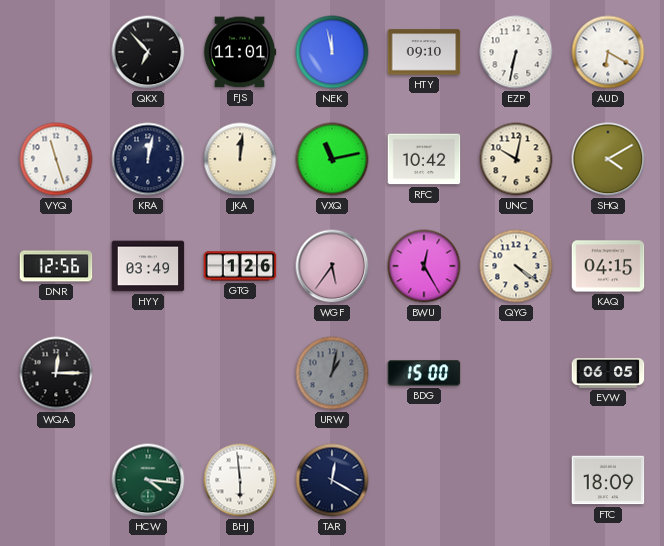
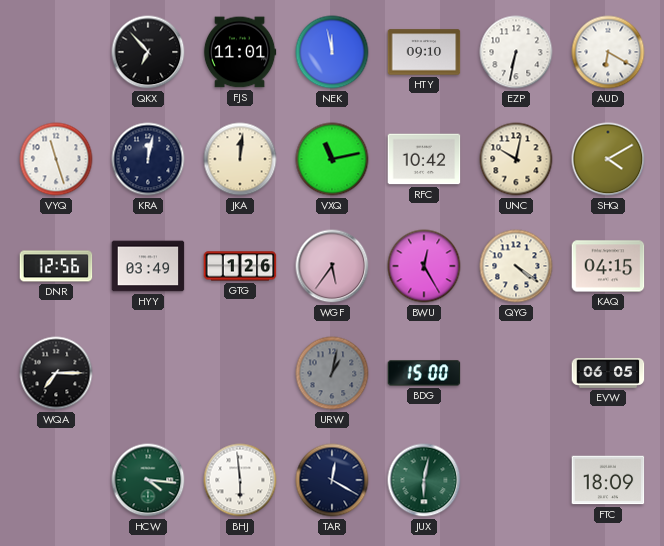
WQA: 12:15 -> 7:15
JUX: none -> 6:02
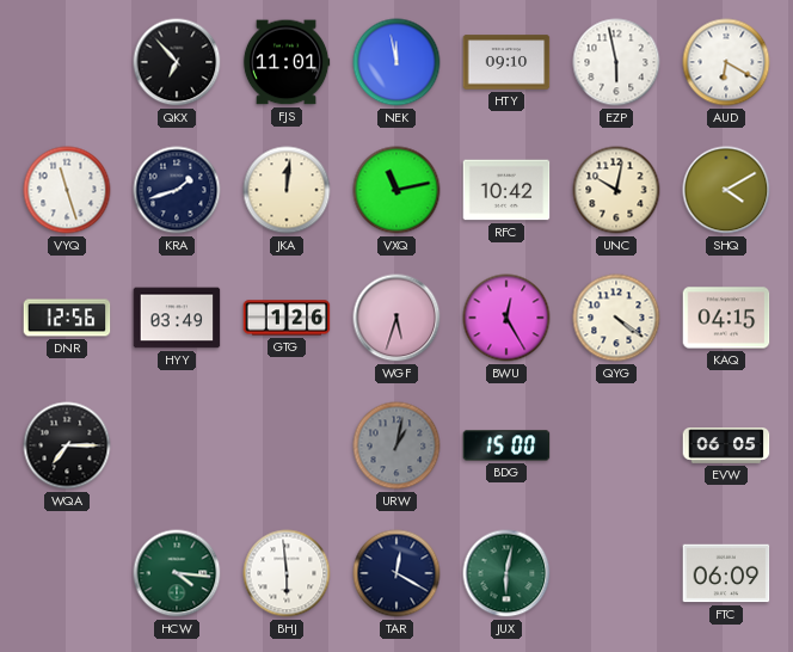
EZP: 6:32 -> 5:58
KRA: 12:02 -> 1:42
WGF: 5:36 -> 5:33
FTC: 18:09 -> 06:09
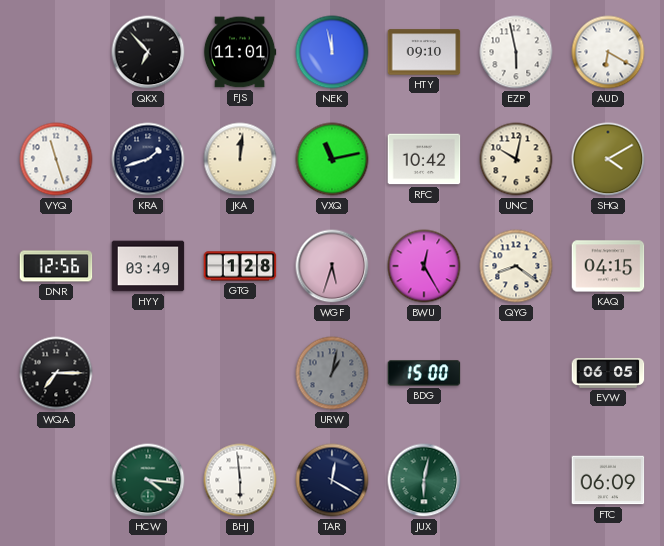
GTG: 1:26 -> 1:28
QYG: 4:21 -> 8:21
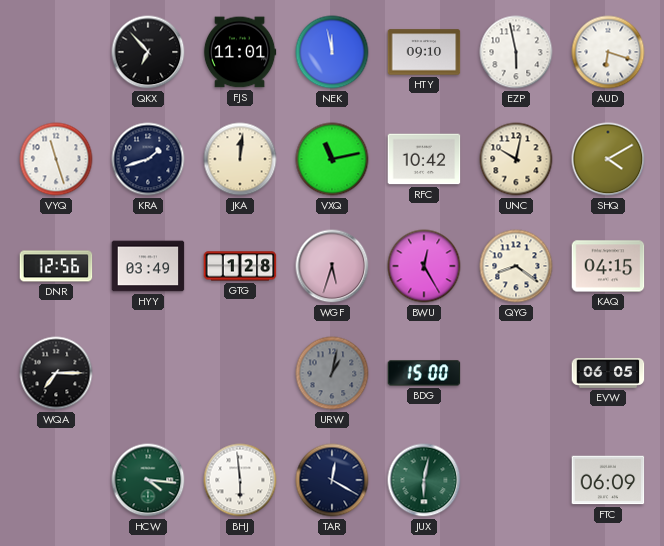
AUD: 6:20 -> 6:18
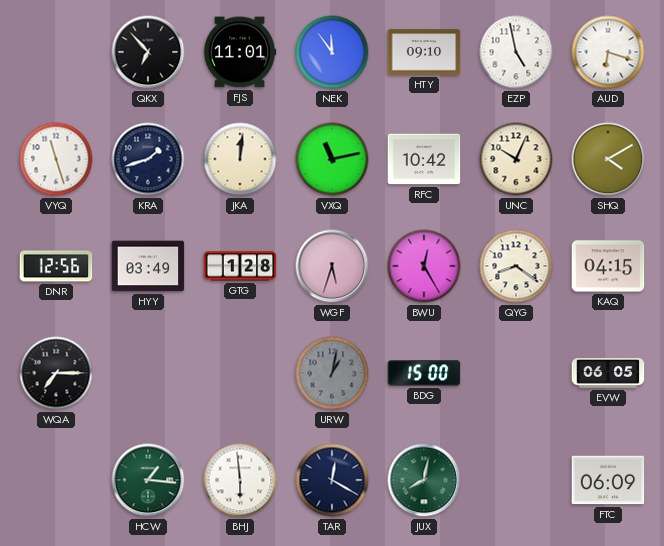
NEK: 11:58 -> 11:54
EZP: 5:58 -> 4:58
UNC: 10:02 -> 10:04
HCW: 4:16 -> 1:16
JUX: 6:02 -> 8:02
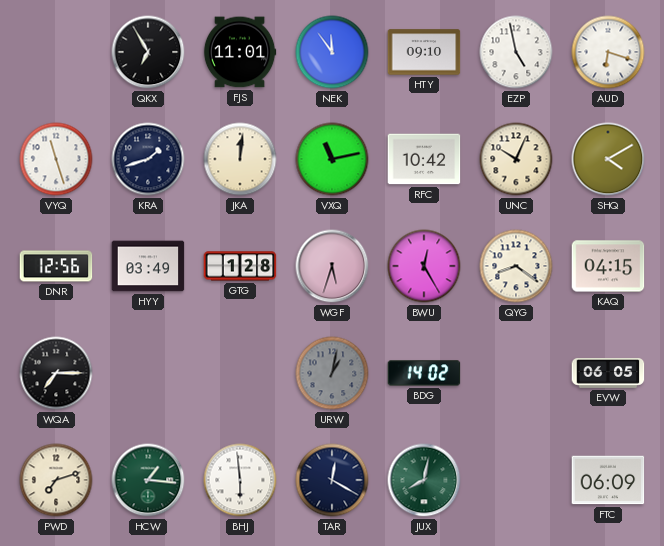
QKX: 6:53 -> 6:55
BDG: 15:00 -> 14:02
PWD: none -> 7:12
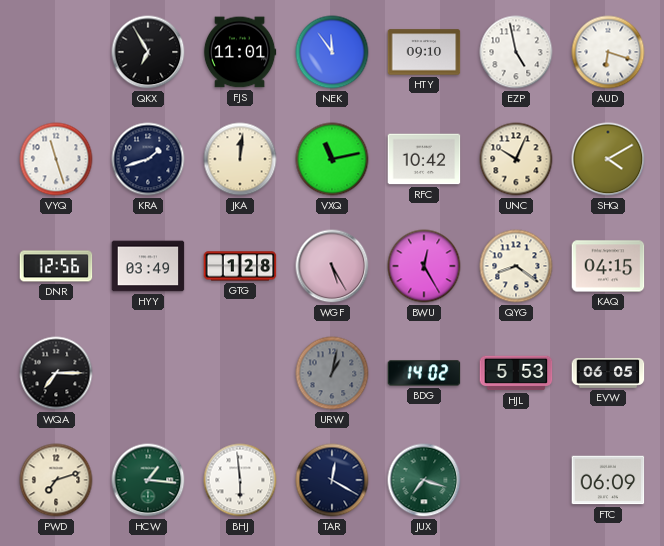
WGF: 5:33 -> 5:25
HJL: none -> 5:53
JUX: 8:02 -> 7:18
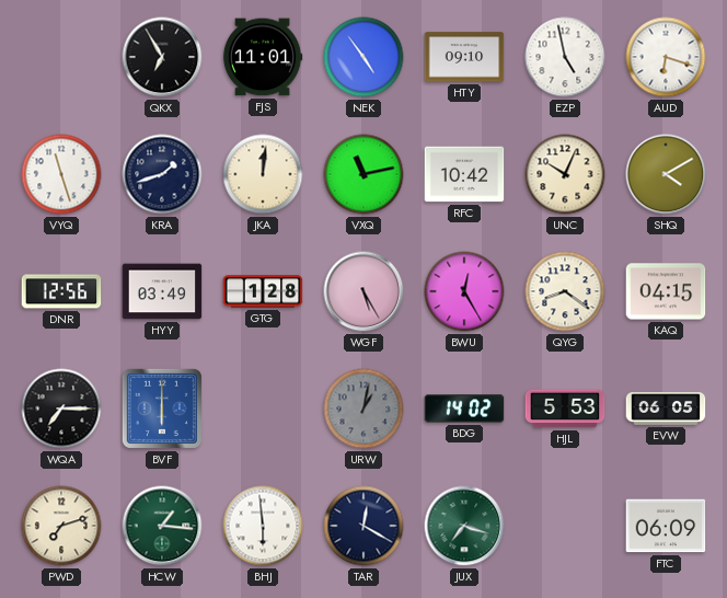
NEK: 11:54 -> 4:54
BVF: none -> 6:00
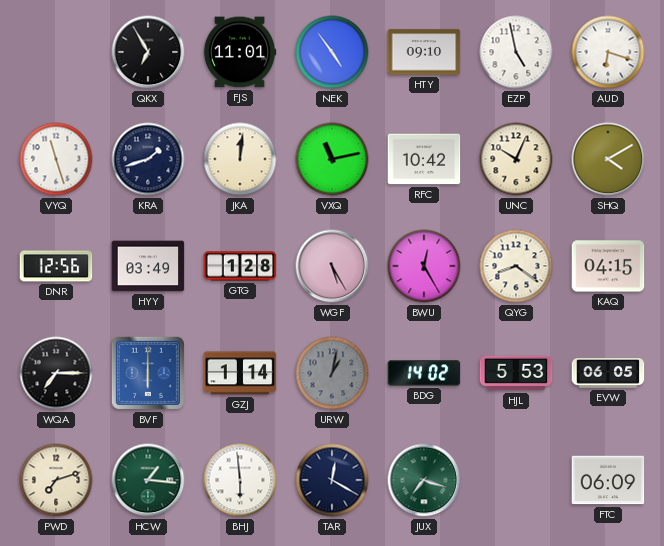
GZJ: none -> 1:14
